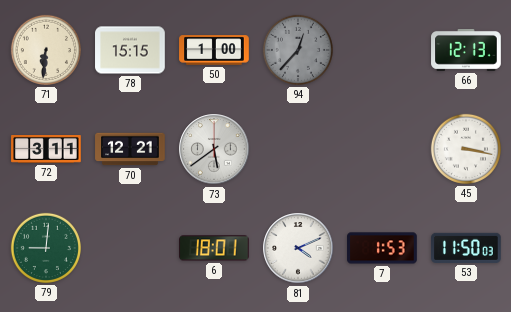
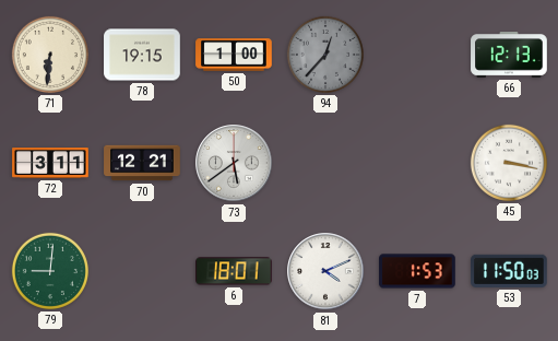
78: 15:15 -> 19:15
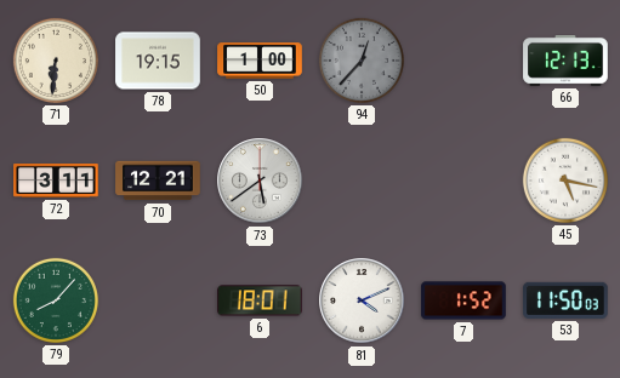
45: 3:17 -> 5:17
79: 9:01 -> 8:07
7: 1:53 -> 1:52
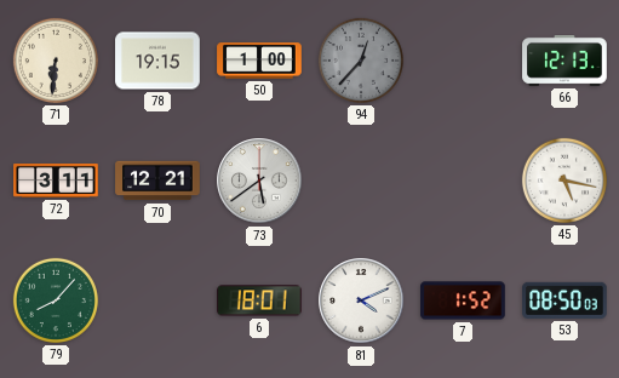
53: 11:50 -> 08:50
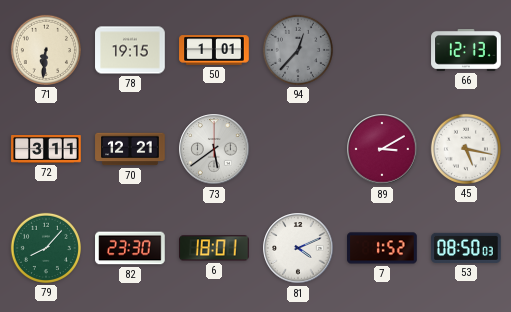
50: 1:00 -> 1:01
89: none -> 3:10
82: none -> 23:30
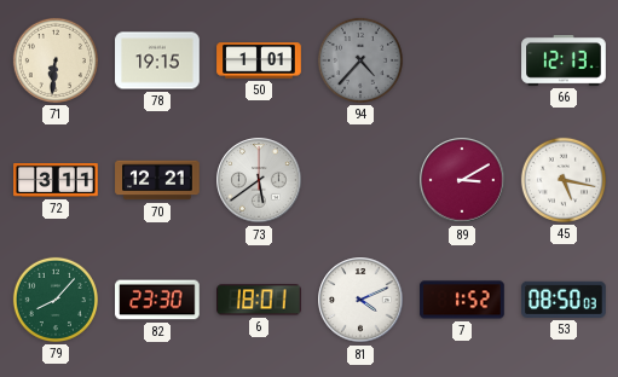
94: 12:37 -> 4:37
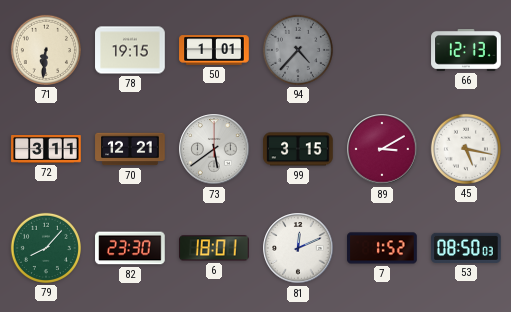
99: none -> 3:15
81: 4:11 -> 12:11
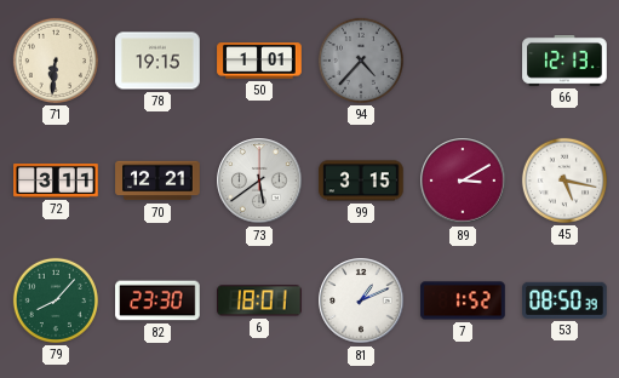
81: 12:11 -> 1:11
53: 08:50:03 -> 08:50:39
